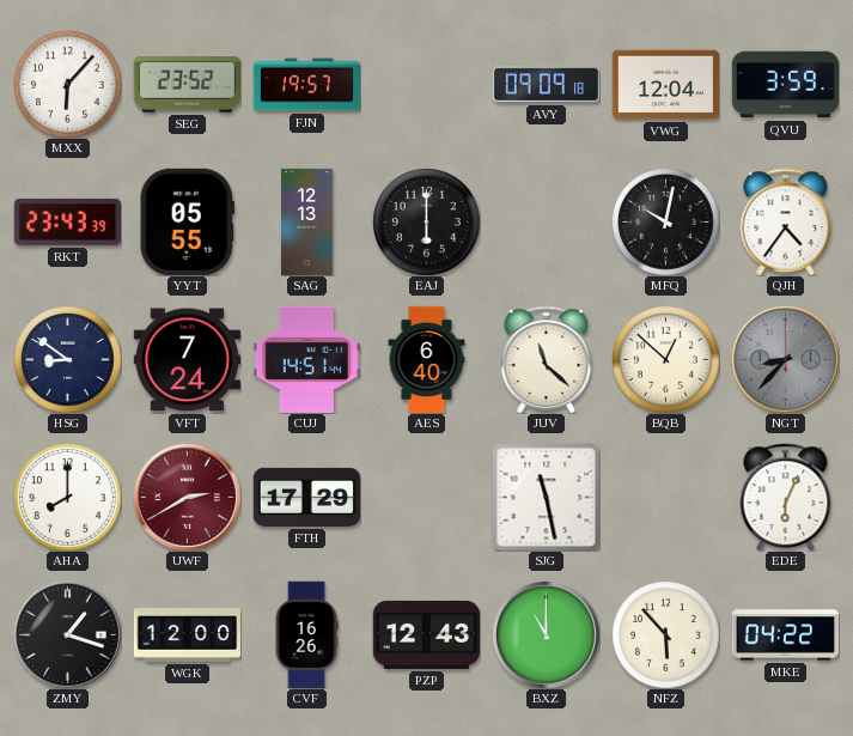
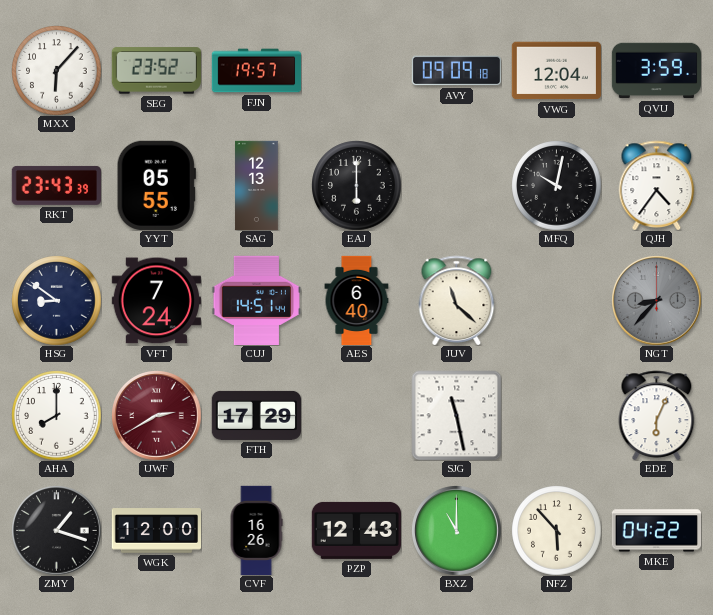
BQB: 12:52 -> none
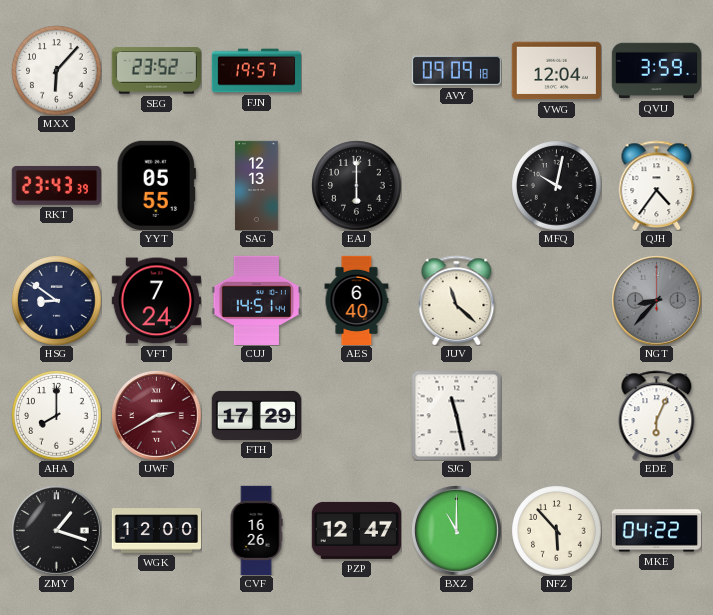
PZP: 12:43 -> 12:47
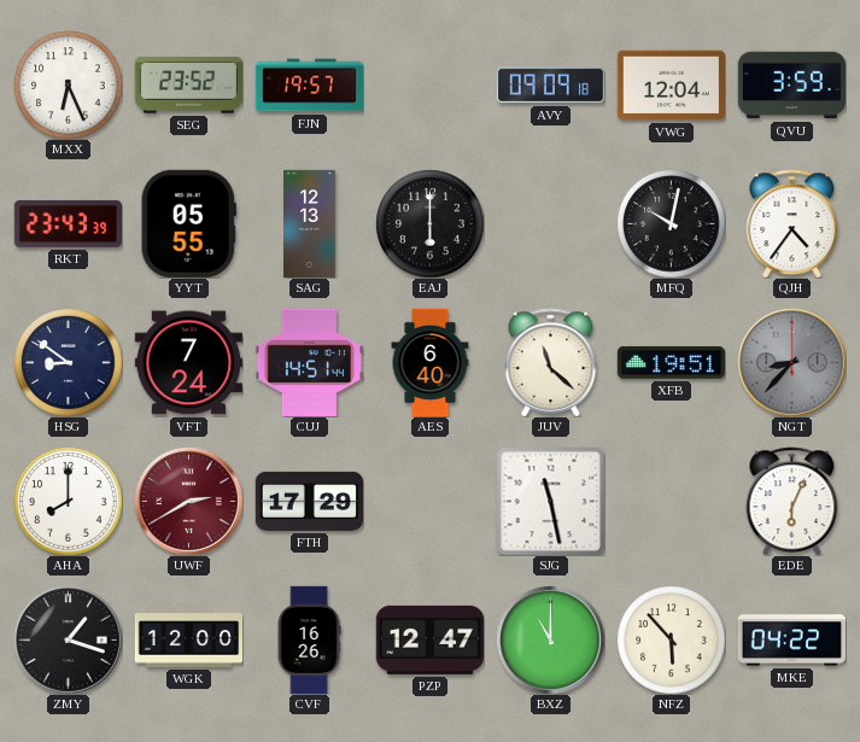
MXX: 6:07 -> 6:26
XFB: none -> 19:51
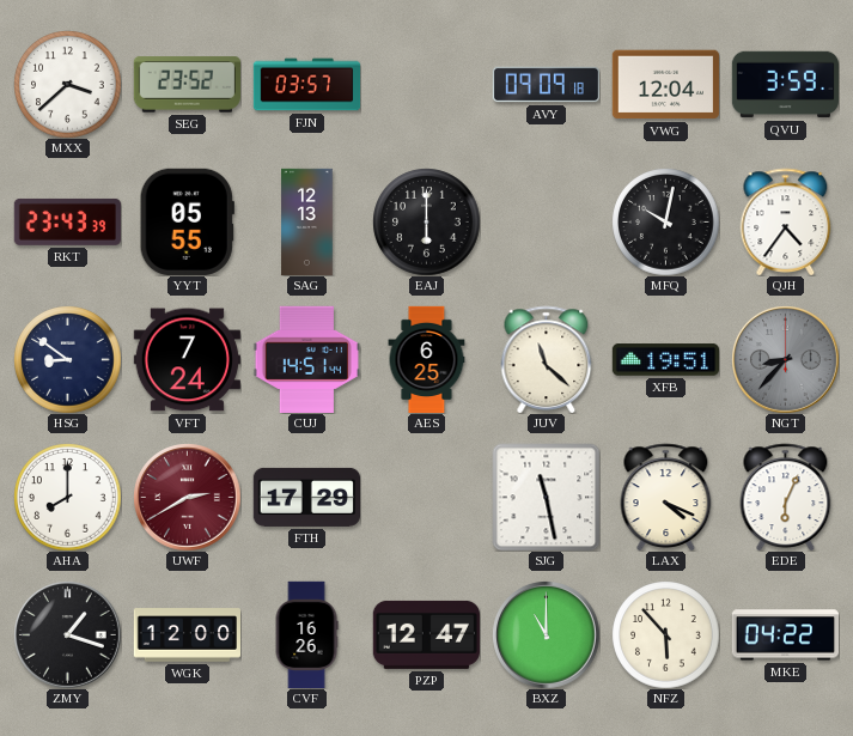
MXX: 6:26 -> 3:38
FJN: 19:57 -> 03:57
AES: 6:40 -> 6:25
LAX: none -> 4:19
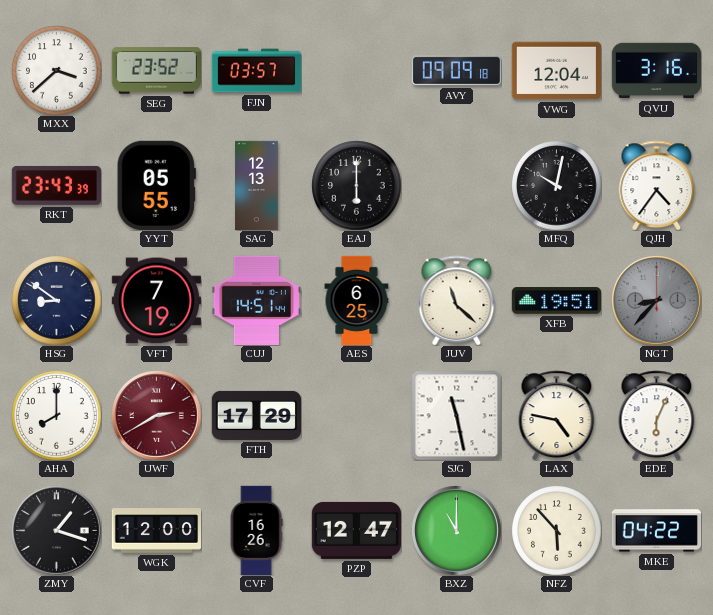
QVU: 3:59 -> 3:16
VFT: 7:24 -> 7:19
LAX: 4:19 -> 4:47
